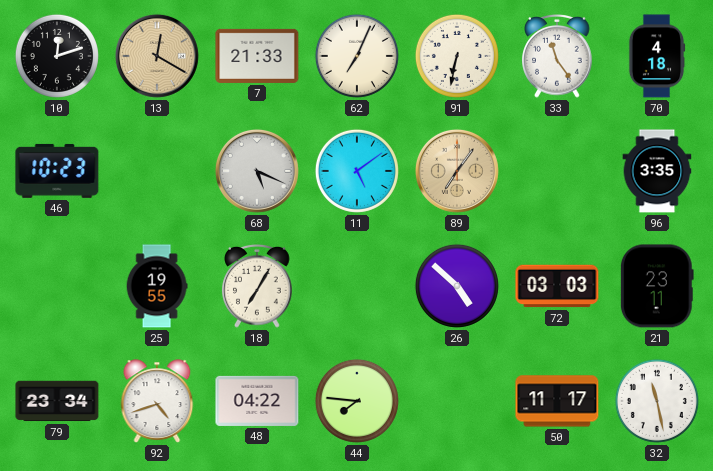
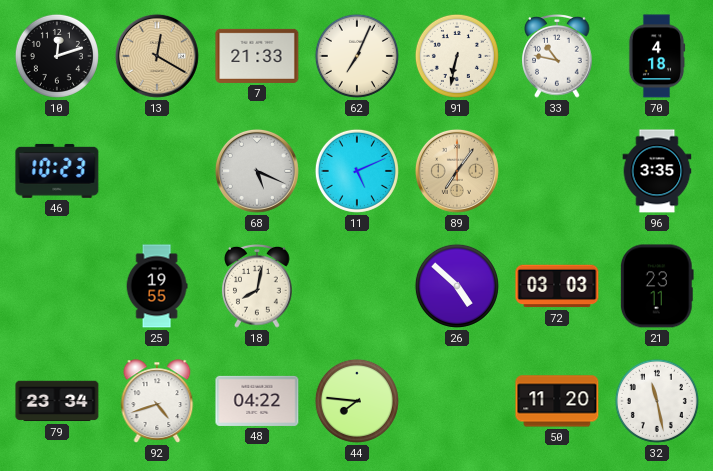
33: 11:24 -> 10:47
11: 5:09 -> 5:11
18: 7:05 -> 8:02
50: 11:17 -> 11:20
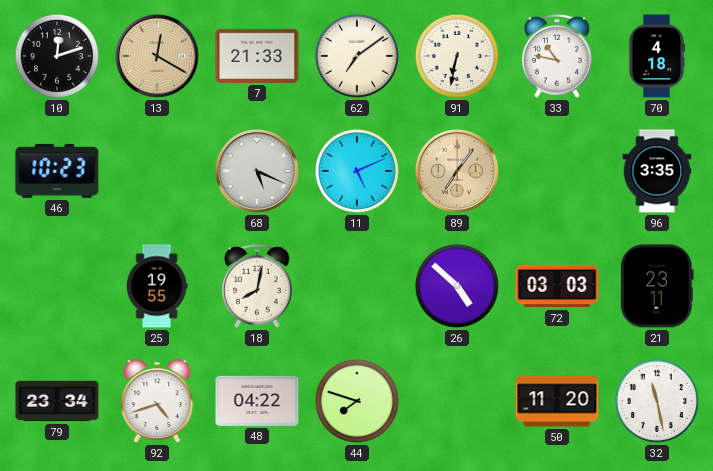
62: 7:04 -> 7:09
44: 7:46 -> 7:48
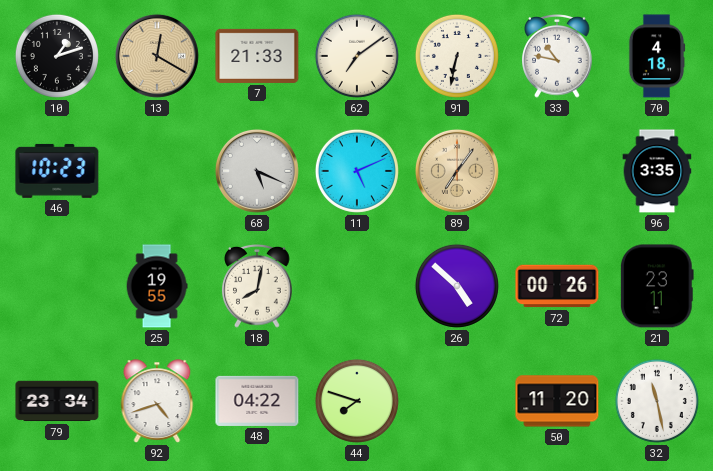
10: 12:12 -> 1:12
72: 03:03 -> 00:26
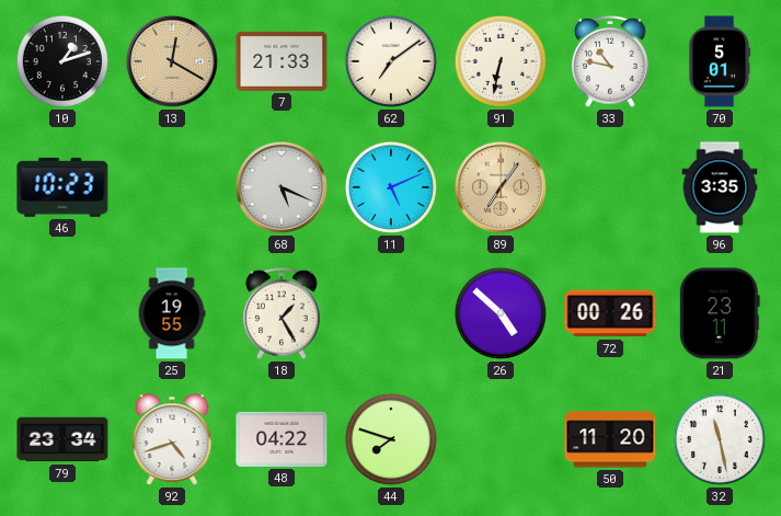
70: 4:18 -> 5:01
18: 8:02 -> 1:25
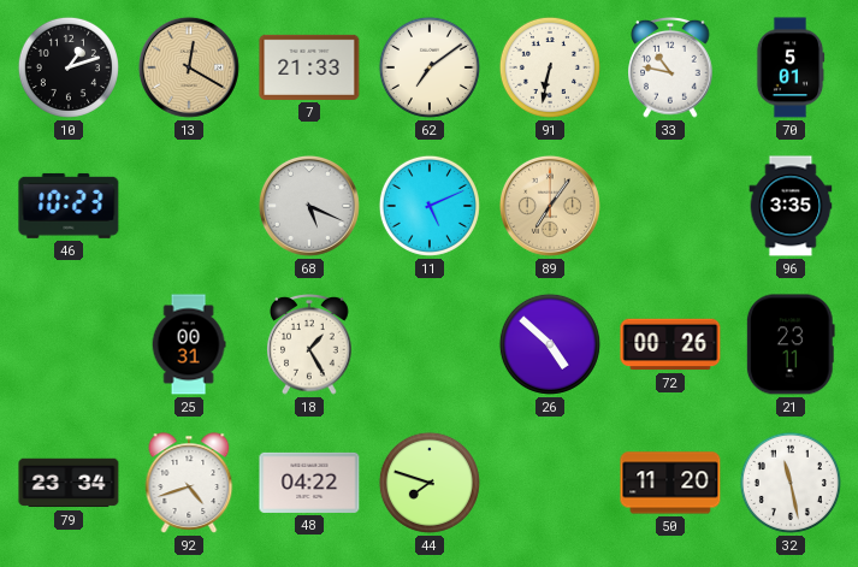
25: 19:55 -> 00:31
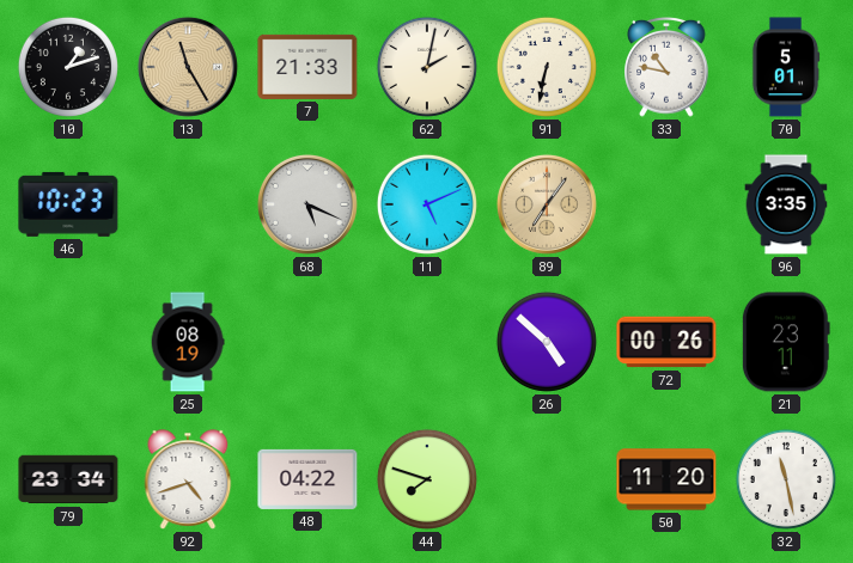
13: 12:20 -> 11:25
62: 7:09 -> 2:02
25: 00:31 -> 08:19
18: 1:25 -> none
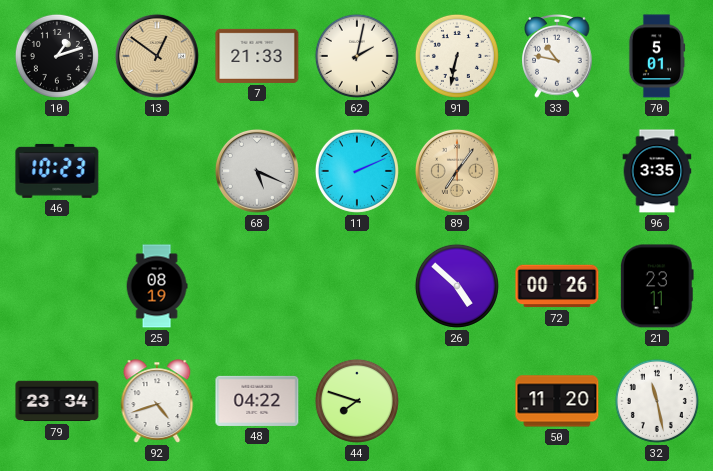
13: 11:25 -> 12:51
11: 5:11 -> 2:11
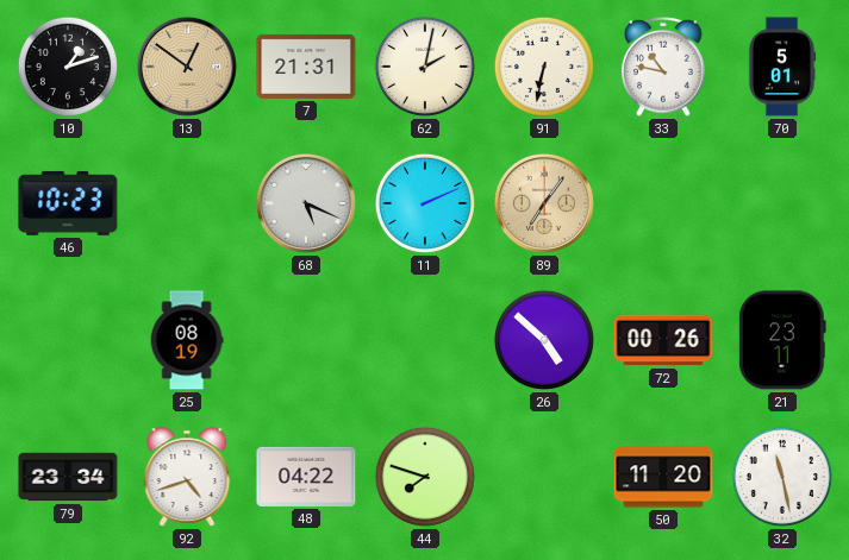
7: 21:33 -> 21:31
96: 3:35 -> none
